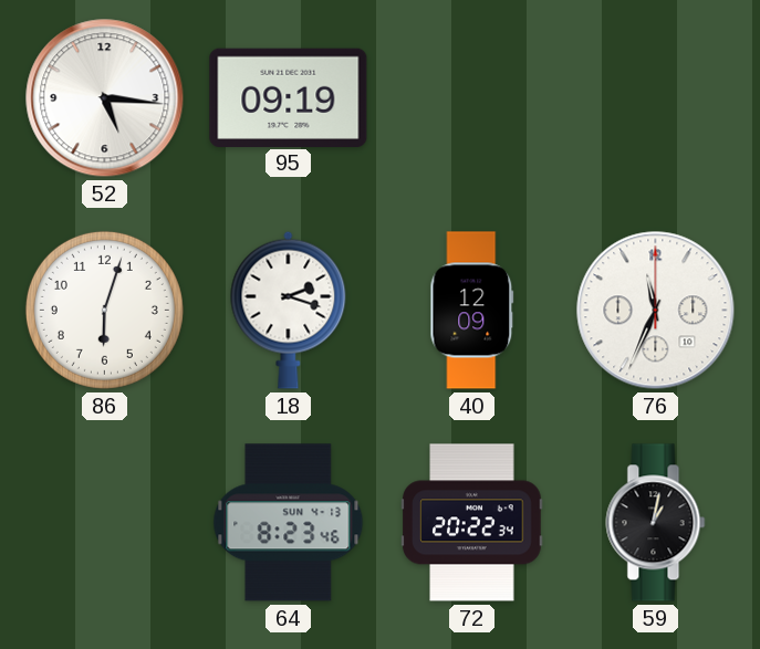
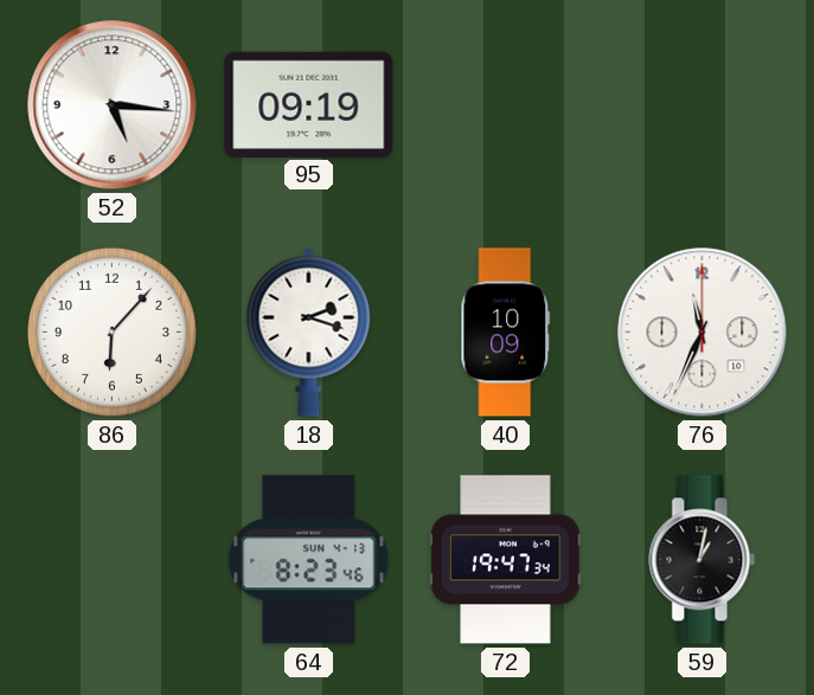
86: 6:03 -> 6:07
40: 12:09 -> 10:09
72: 20:22 -> 19:47
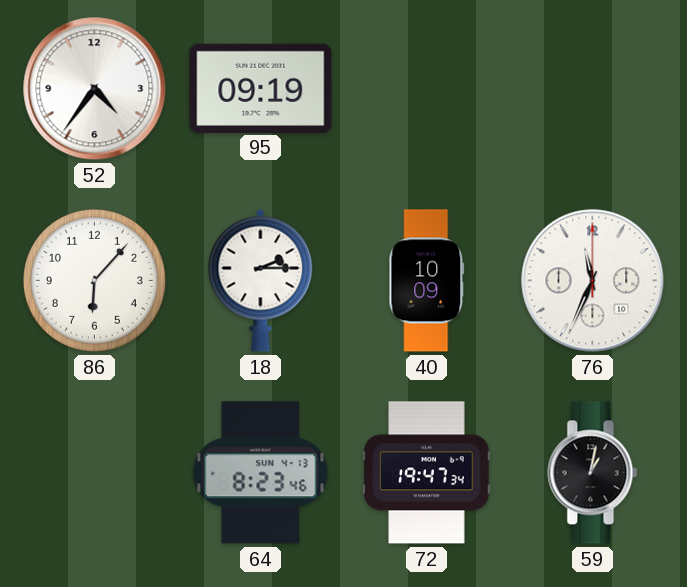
52: 5:16 -> 4:36
18: 2:18 -> 2:15
